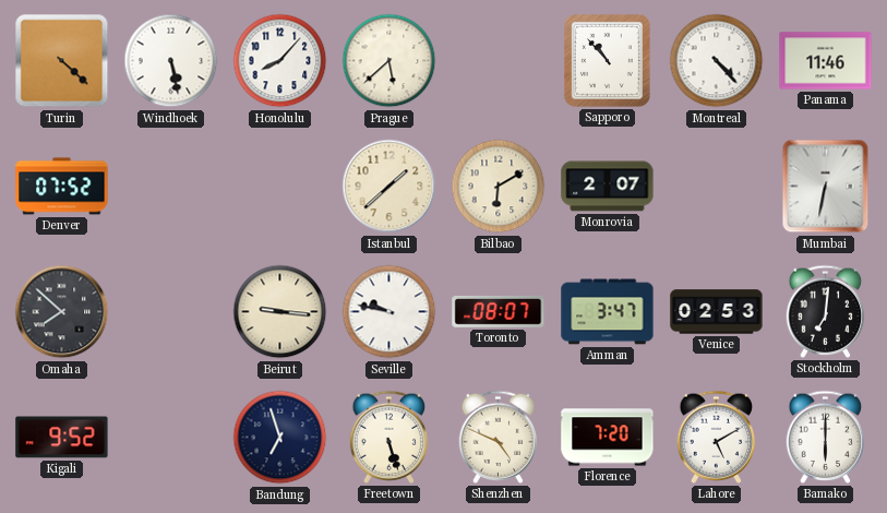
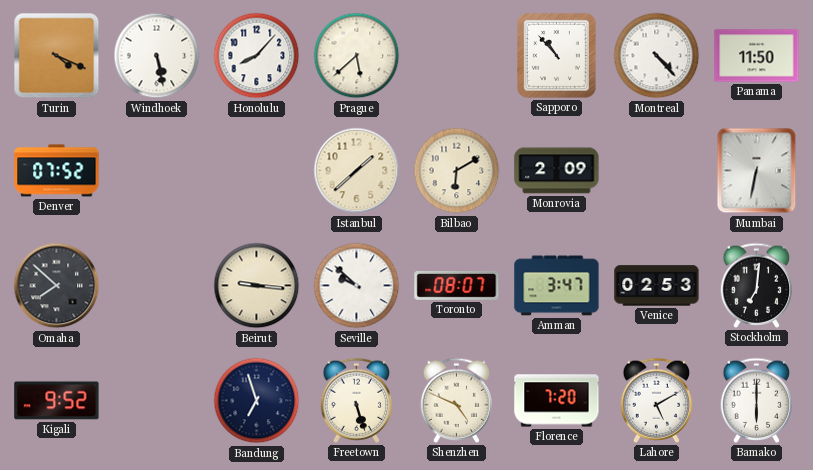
Turin: 4:22 -> 4:19
Panama: 11:46 -> 11:50
Monrovia: 2:07 -> 2:09
Seville: 9:47 -> 9:52
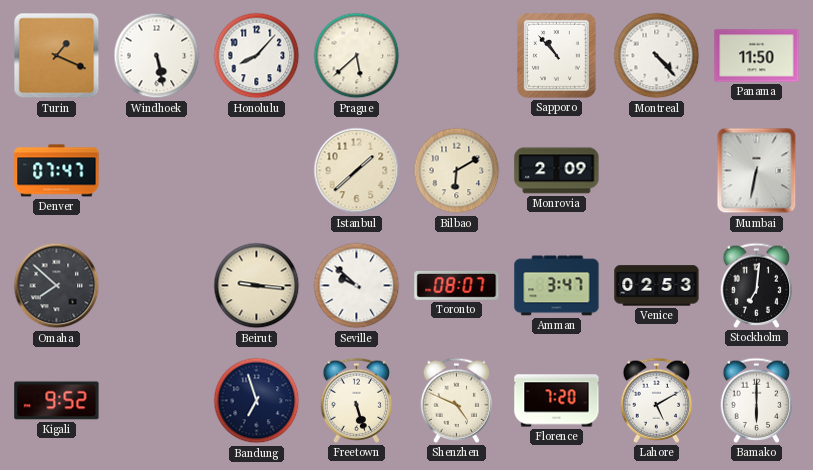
Turin: 4:19 -> 1:19
Denver: 07:52 -> 07:47
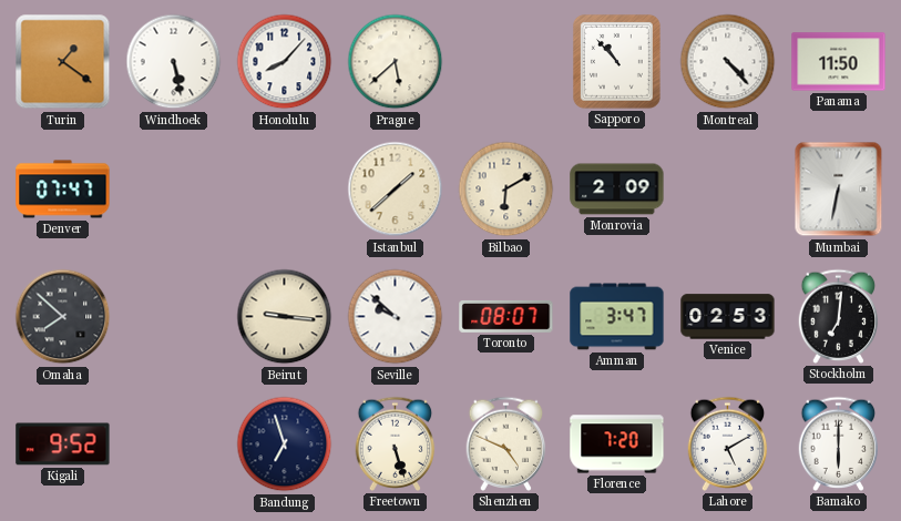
Turin: 1:19 -> 1:21
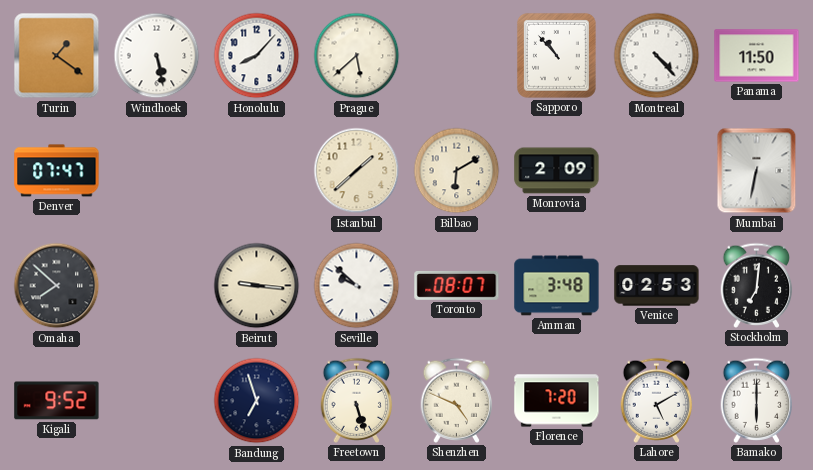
Amman: 3:47 -> 3:48
